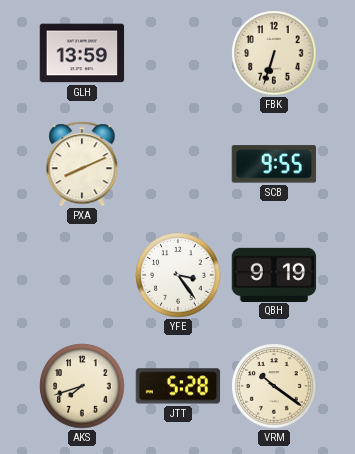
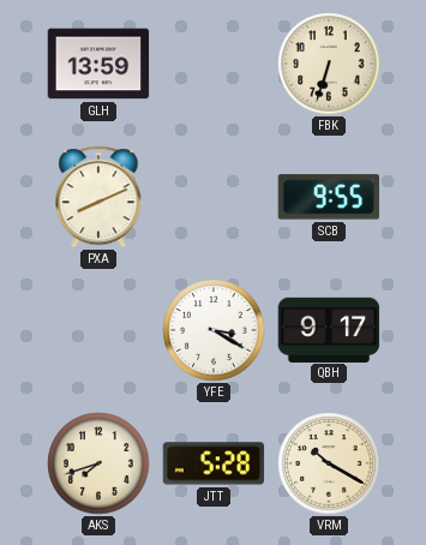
YFE: 3:24 -> 3:20
QBH: 9:19 -> 9:17
VRM: 10:21 -> 10:20
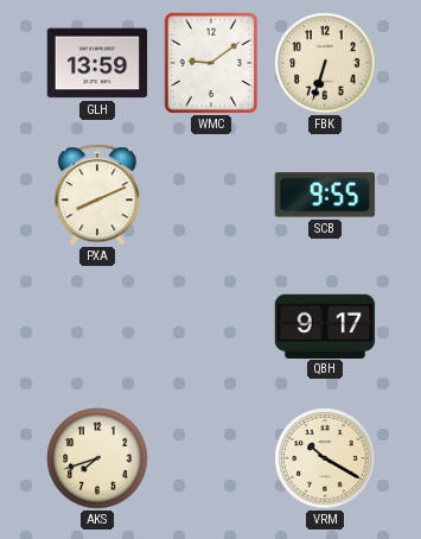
WMC: none -> 9:09
YFE: 3:20 -> none
JTT: 5:28 -> none
